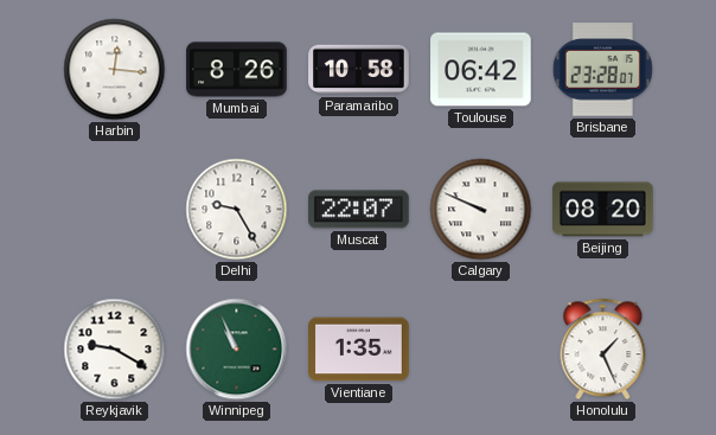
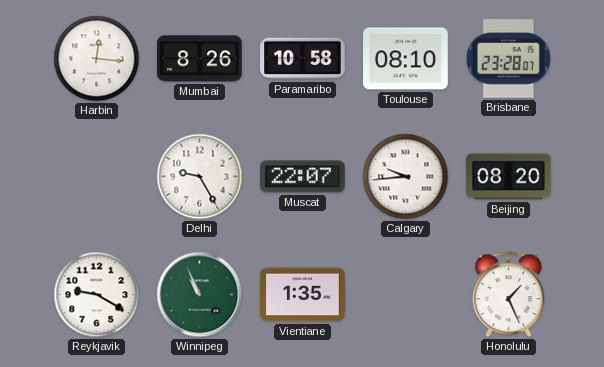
Toulouse: 06:42 -> 08:10
Calgary: 9:49 -> 9:44
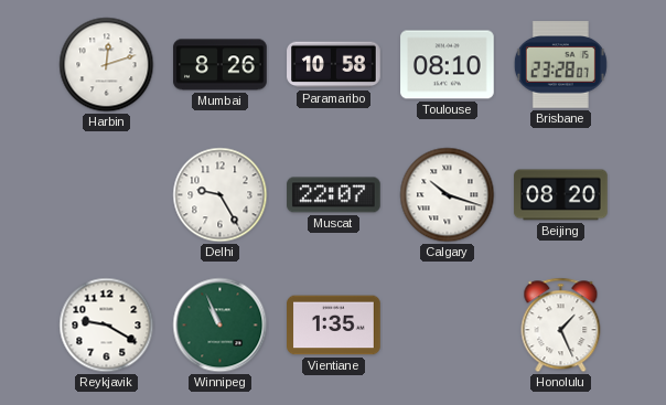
Harbin: 12:16 -> 12:12
Calgary: 9:44 -> 10:18
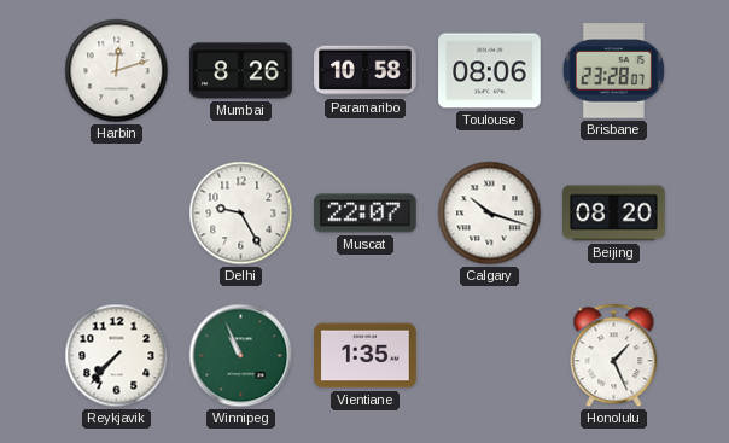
Toulouse: 08:10 -> 08:06
Reykjavik: 9:20 -> 7:37
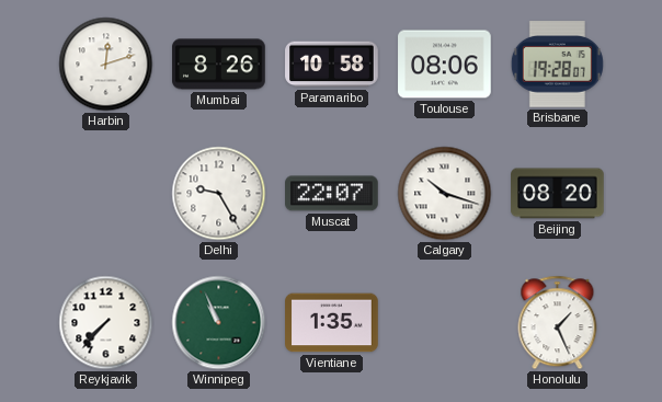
Brisbane: 23:28 -> 19:28
